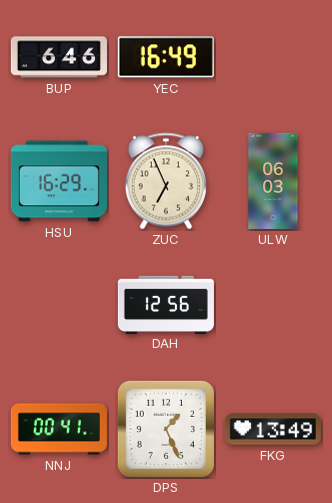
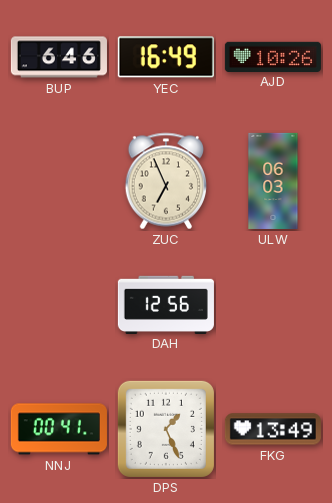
AJD: none -> 10:26
HSU: 16:29 -> none
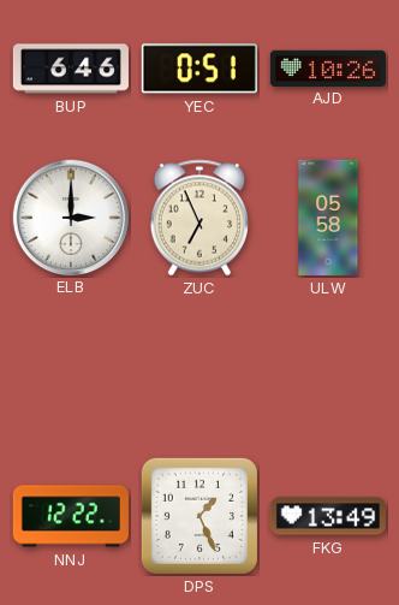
YEC: 16:49 -> 0:51
ELB: none -> 3:00
ULW: 06:03 -> 05:58
DAH: 12:56 -> none
NNJ: 00:41 -> 12:22
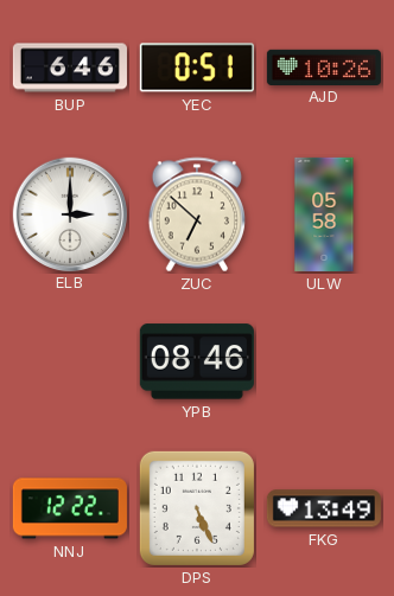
ZUC: 6:56 -> 6:52
YPB: none -> 08:46
DPS: 1:26 -> 5:26
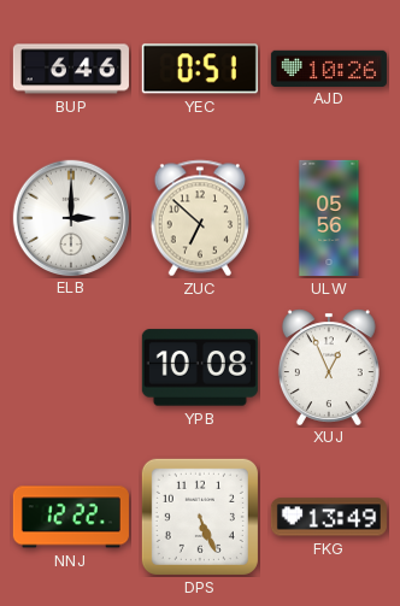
ULW: 05:58 -> 05:56
YPB: 08:46 -> 10:08
XUJ: none -> 12:56
